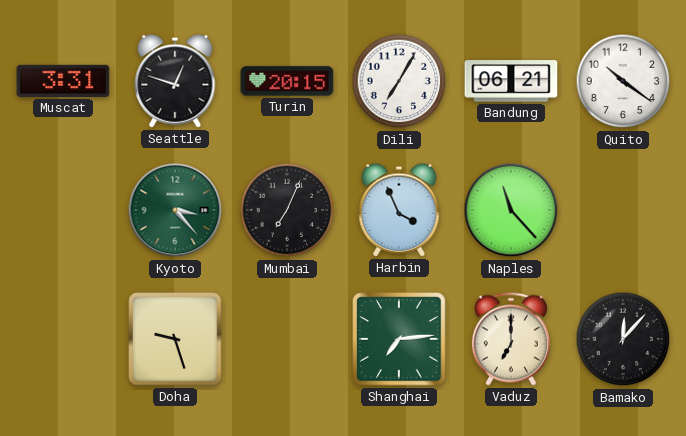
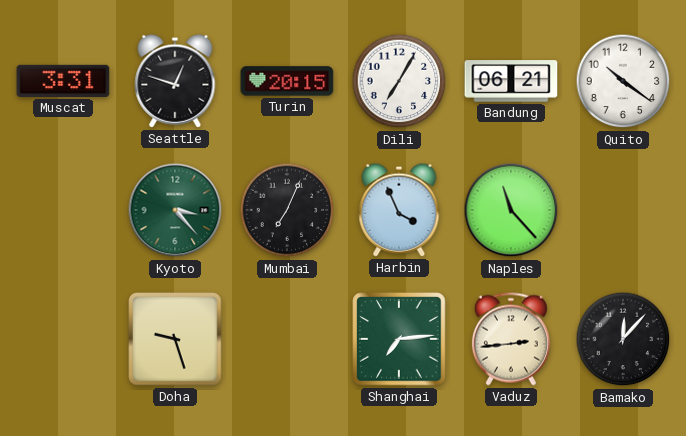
Vaduz: 7:00 -> 2:44
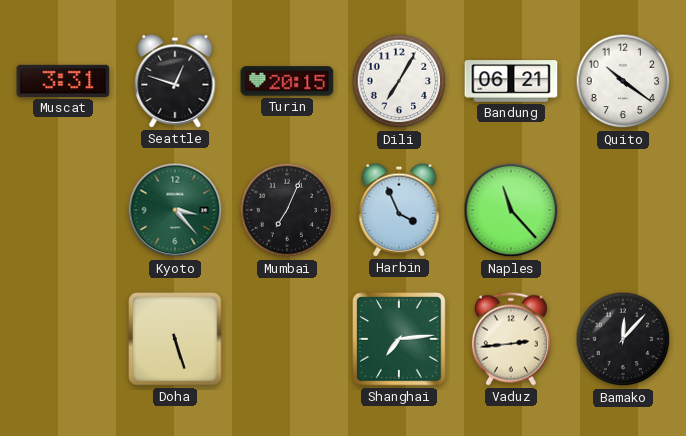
Doha: 9:27 -> 5:27
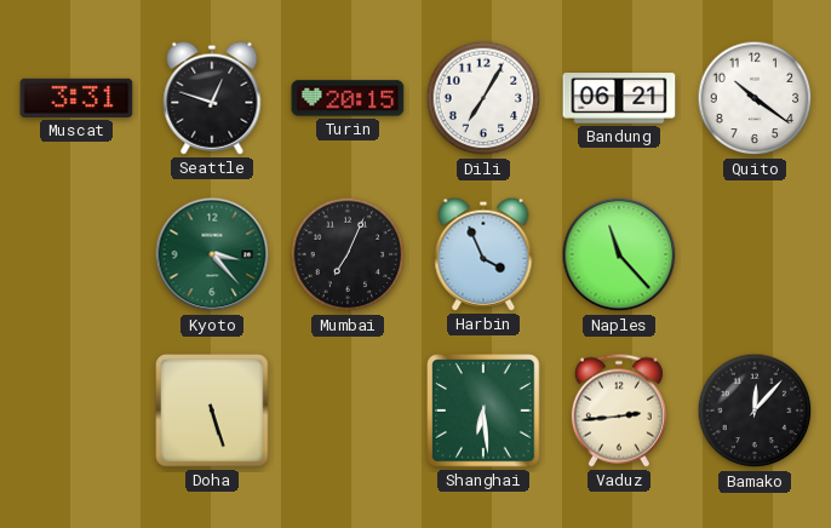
Shanghai: 7:14 -> 6:29
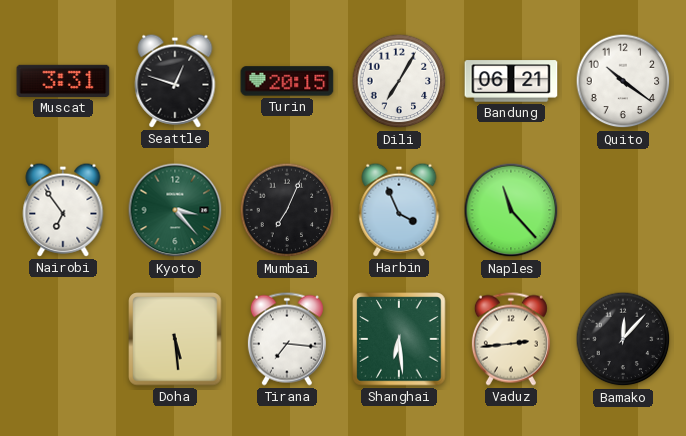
Nairobi: none -> 6:54
Doha: 5:27 -> 5:29
Tirana: none -> 7:16
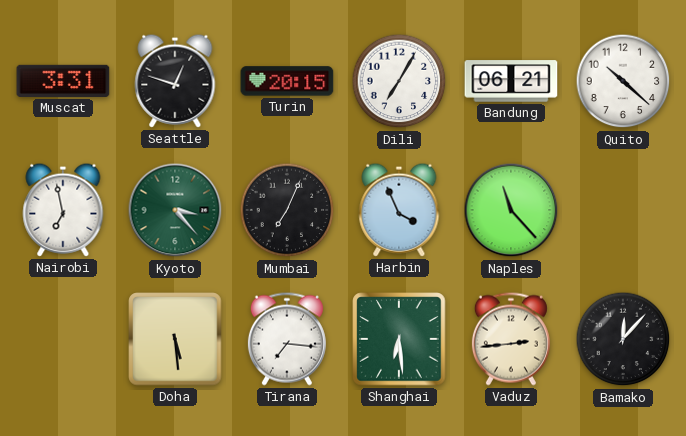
Quito: 10:21 -> 10:22
Nairobi: 6:54 -> 6:58
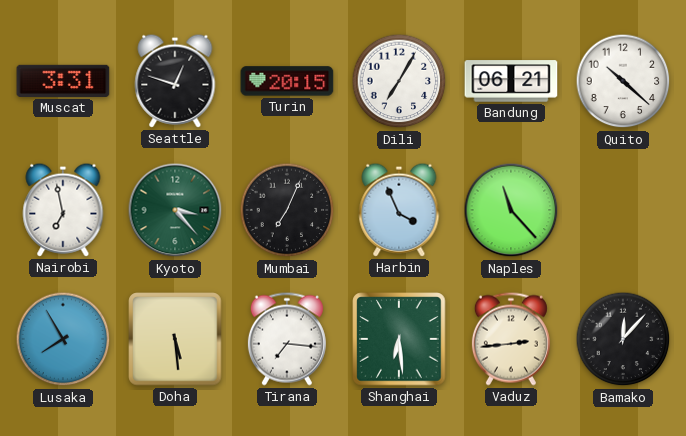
Lusaka: none -> 7:55
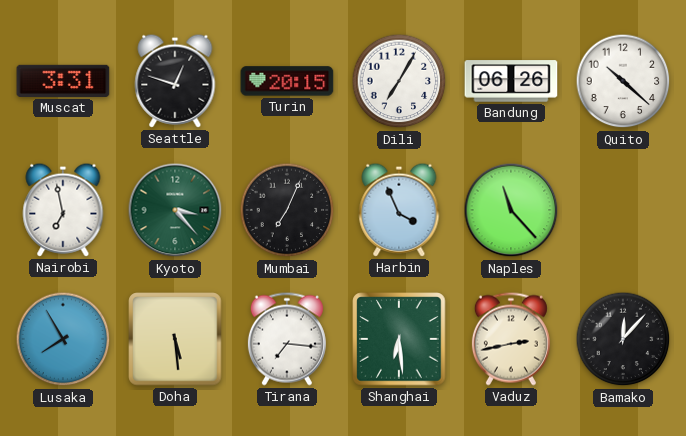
Bandung: 06:21 -> 06:26
Vaduz: 2:44 -> 2:43
